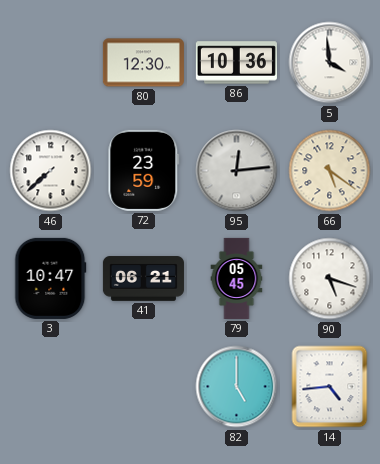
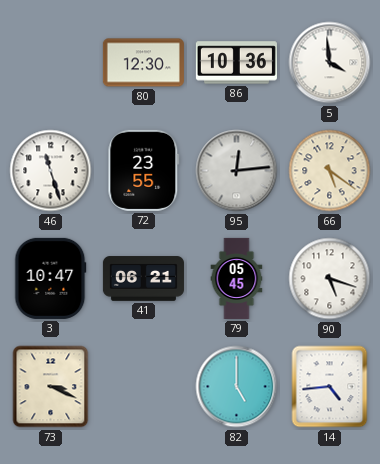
46: 7:38 -> 11:27
72: 23:59 -> 23:55
73: none -> 3:19
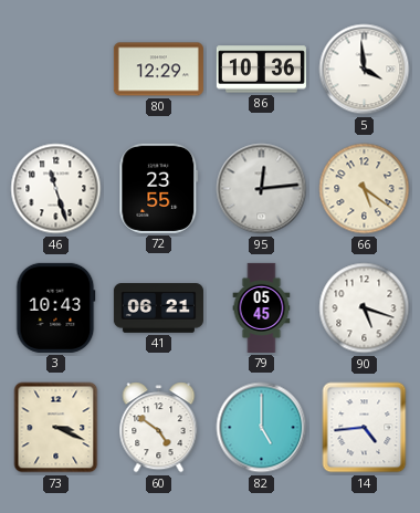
80: 12:30 -> 12:29
3: 10:47 -> 10:43
60: none -> 4:51
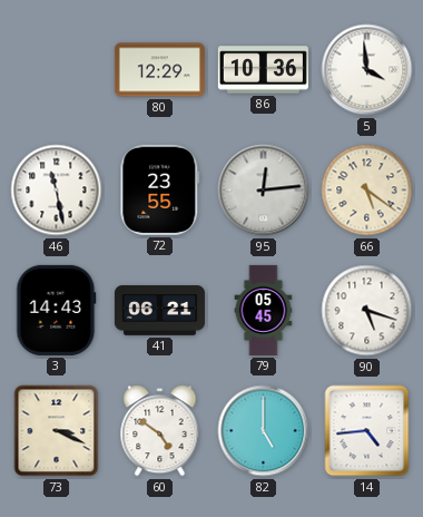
46: 11:27 -> 11:28
3: 10:43 -> 14:43
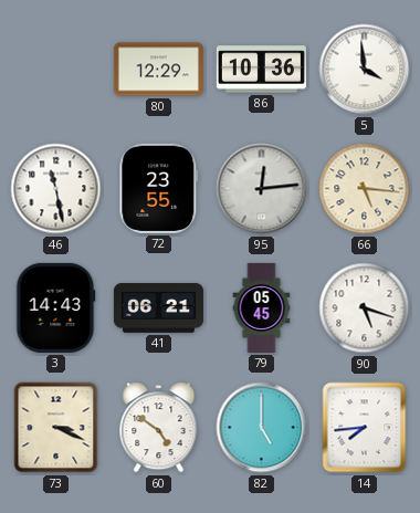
66: 5:21 -> 5:16
14: 4:44 -> 7:44
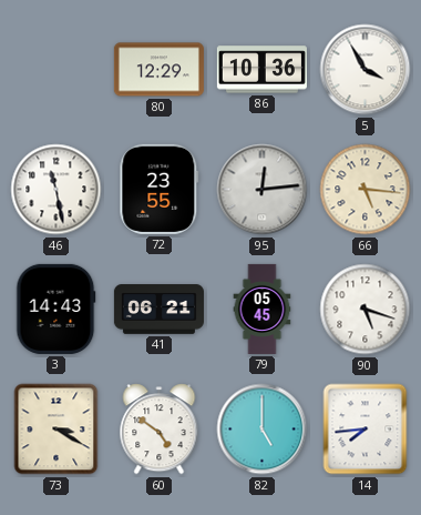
5: 3:59 -> 3:55
73: 3:19 -> 3:20
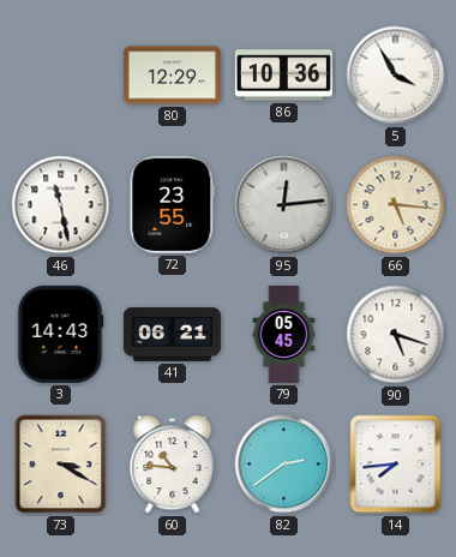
60: 4:51 -> 10:46
82: 5:00 -> 2:39
